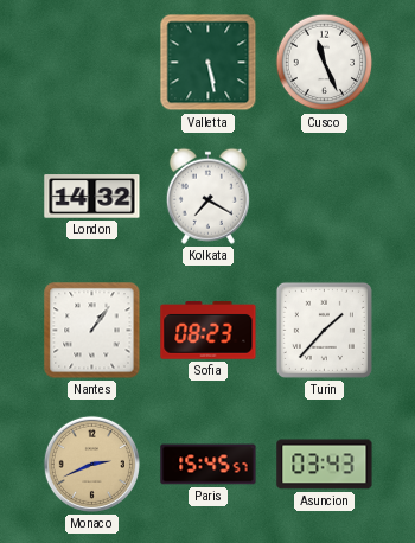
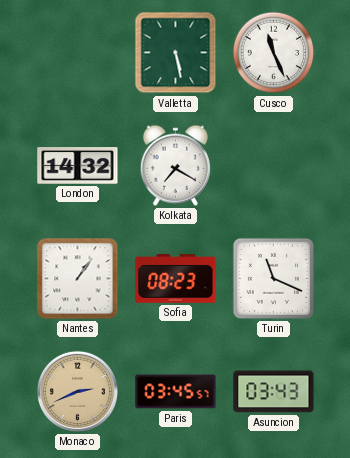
Turin: 1:37 -> 11:19
Paris: 15:45 -> 03:45
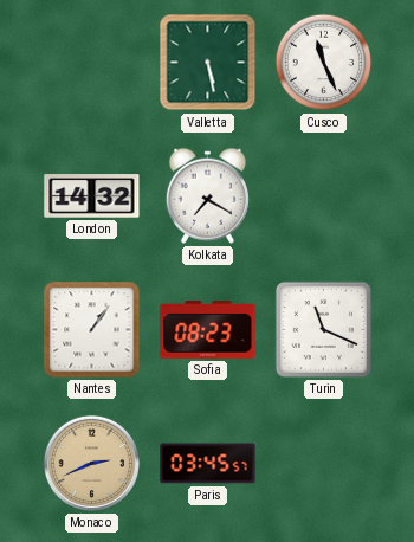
Asuncion: 03:43 -> none
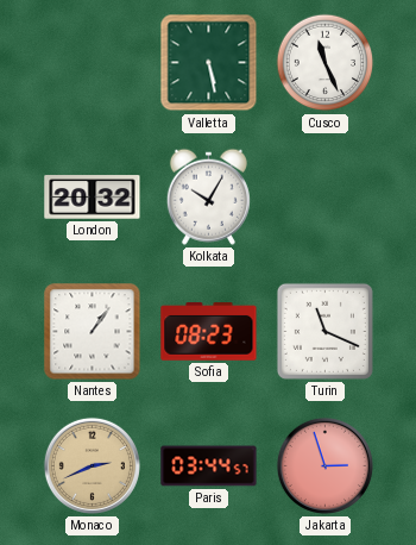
London: 14:32 -> 20:32
Kolkata: 7:20 -> 10:05
Paris: 03:45 -> 03:44
Jakarta: none -> 2:57
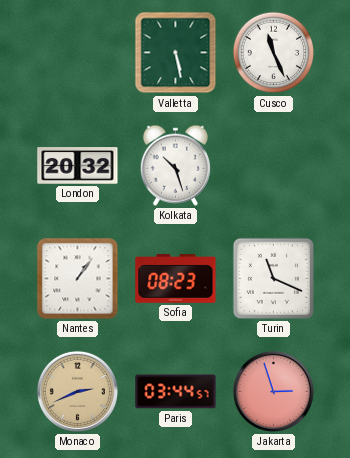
Kolkata: 10:05 -> 10:27
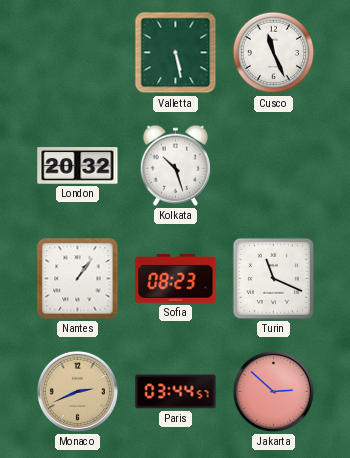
Jakarta: 2:57 -> 2:52
